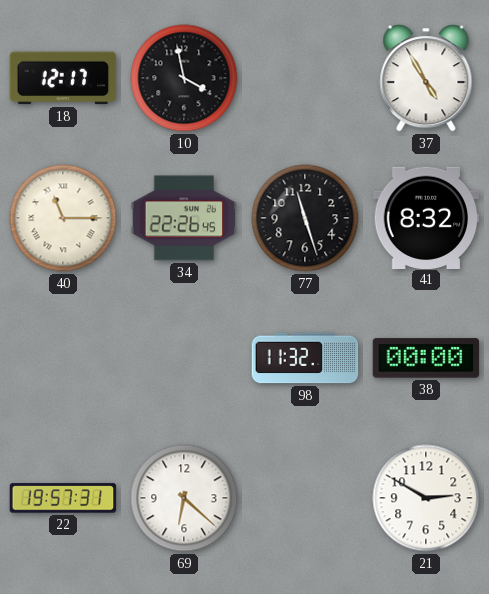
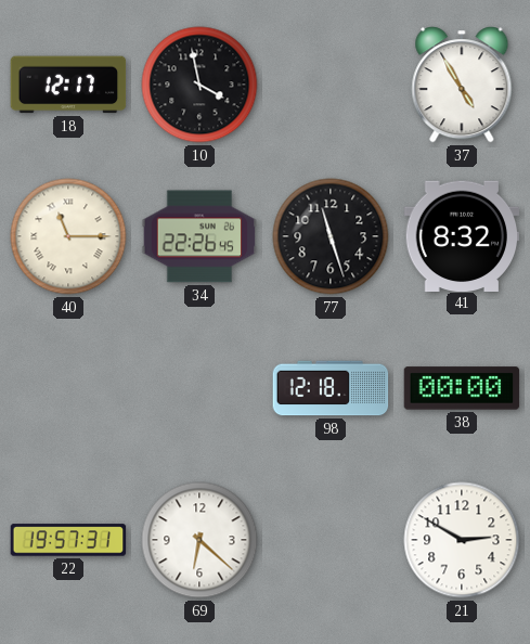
98: 11:32 -> 12:18
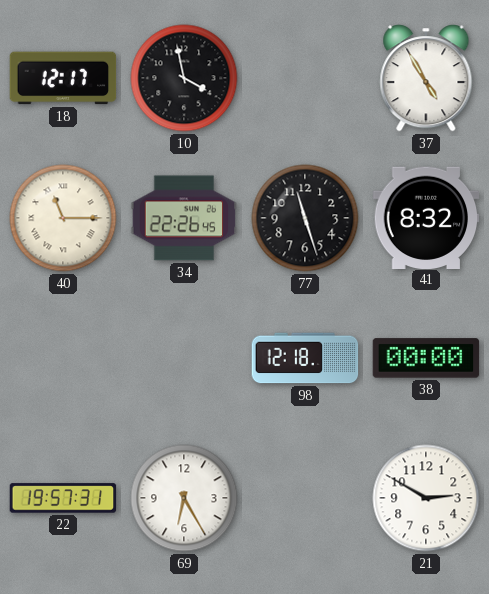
69: 6:22 -> 6:25
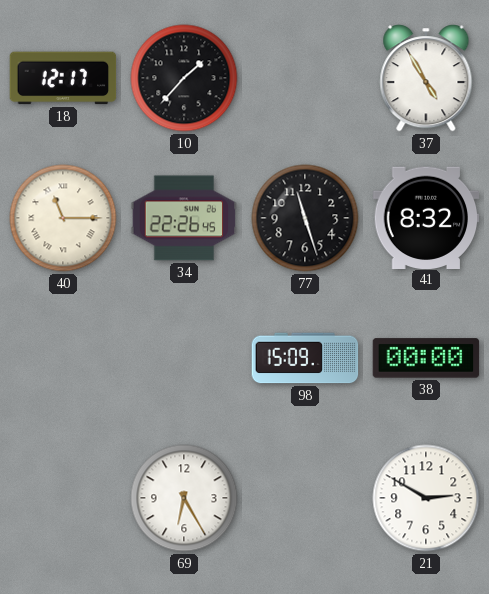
10: 3:58 -> 1:37
98: 12:18 -> 15:09
22: 19:57 -> none
